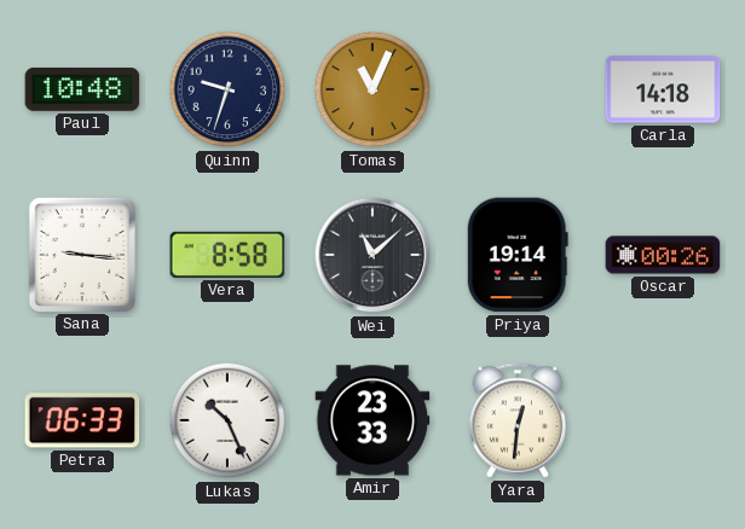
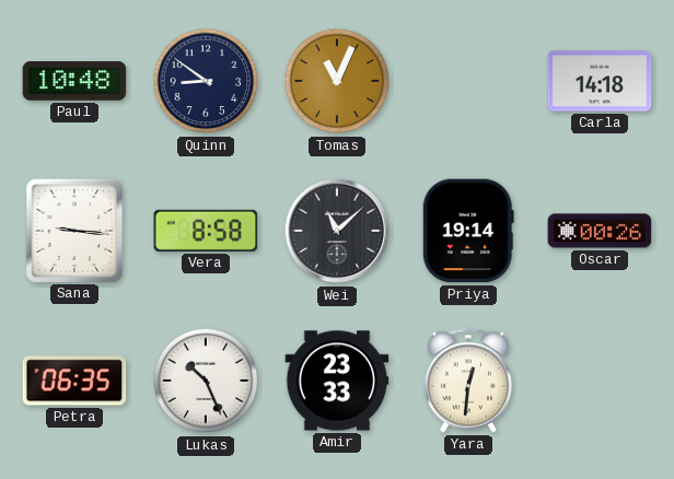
Quinn: 9:33 -> 8:51
Petra: 06:33 -> 06:35
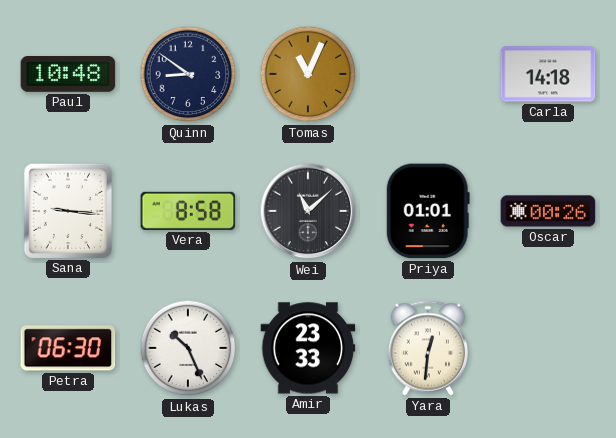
Priya: 19:14 -> 01:01
Petra: 06:35 -> 06:30
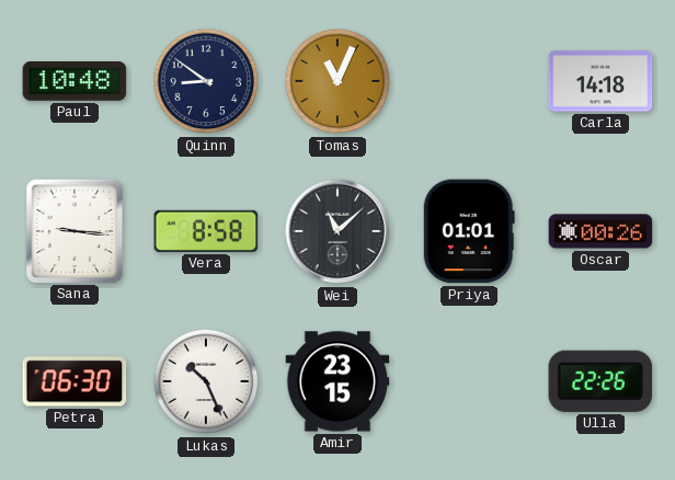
Amir: 23:33 -> 23:15
Yara: 12:31 -> none
Ulla: none -> 22:26
